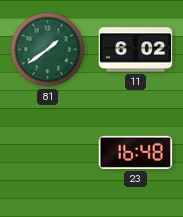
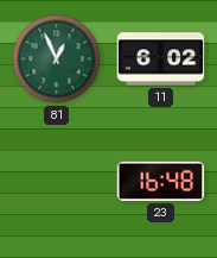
81: 1:39 -> 12:56
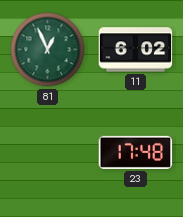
23: 16:48 -> 17:48
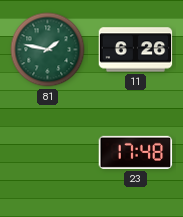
81: 12:56 -> 1:47
11: 6:02 -> 6:26
